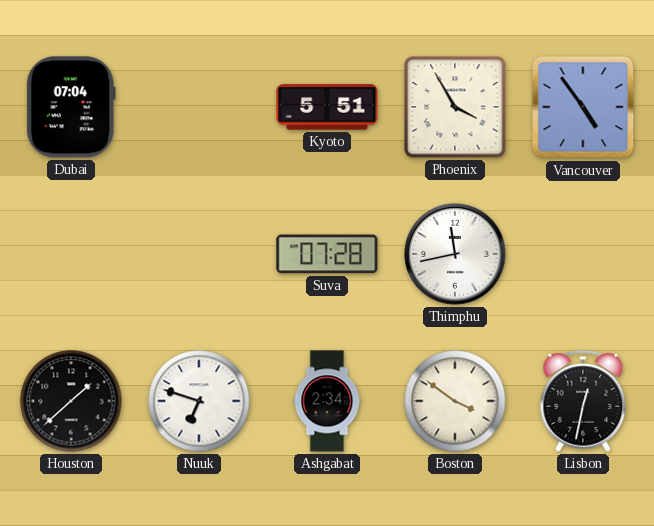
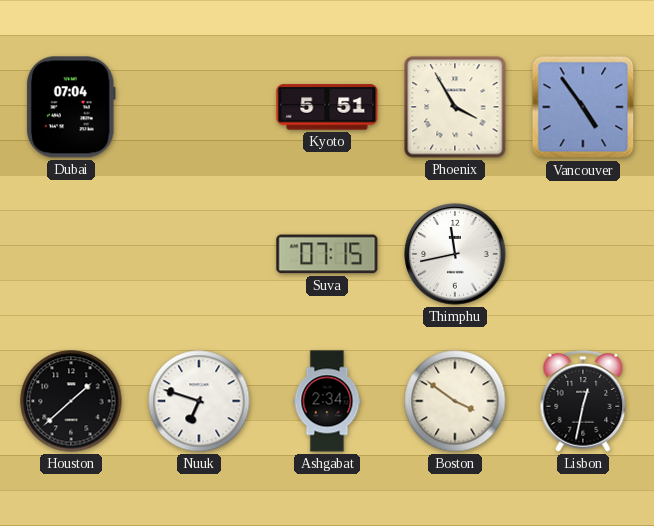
Suva: 07:28 -> 07:15
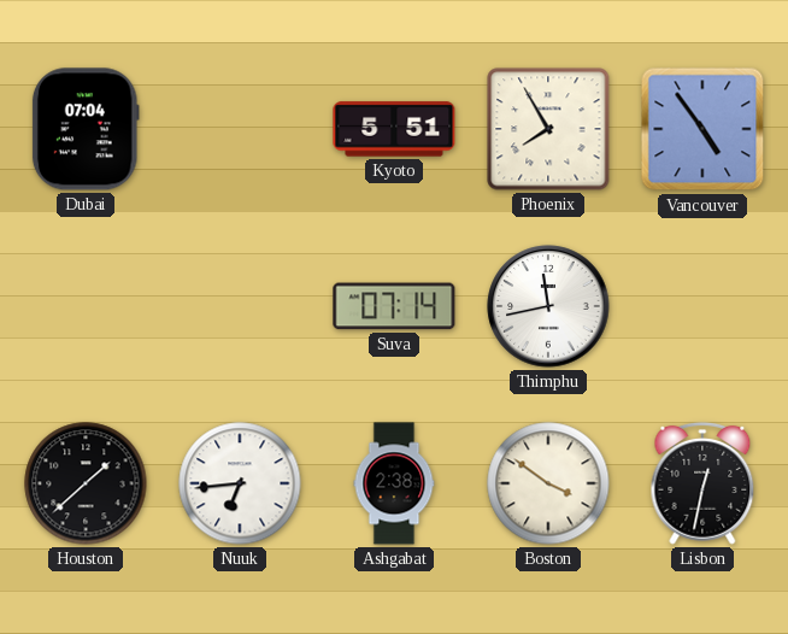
Phoenix: 3:55 -> 7:55
Suva: 07:15 -> 07:14
Nuuk: 6:48 -> 6:44
Ashgabat: 2:34 -> 2:38
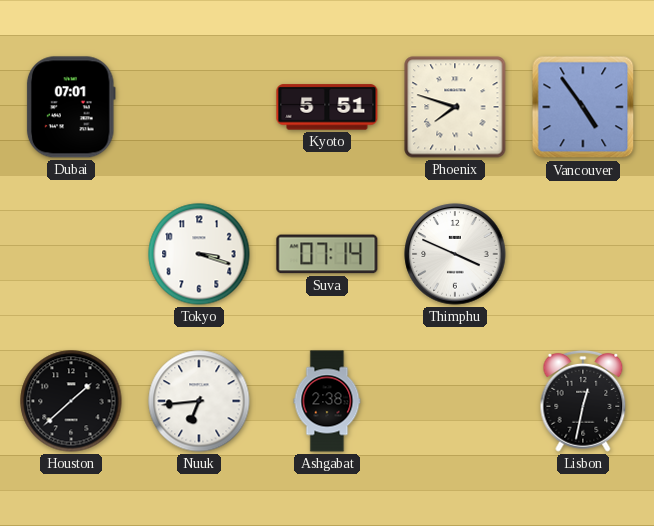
Dubai: 07:04 -> 07:01
Phoenix: 7:55 -> 7:48
Tokyo: none -> 3:18
Thimphu: 11:43 -> 3:49
Boston: 3:51 -> none
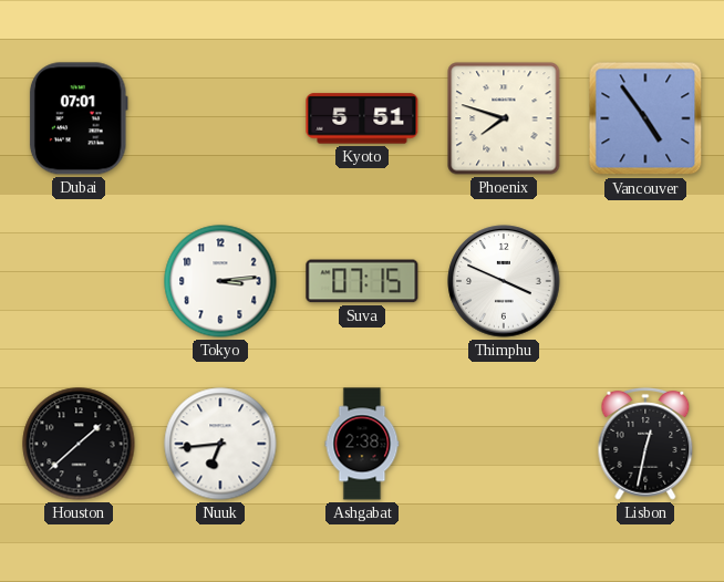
Tokyo: 3:18 -> 3:14
Suva: 07:14 -> 07:15
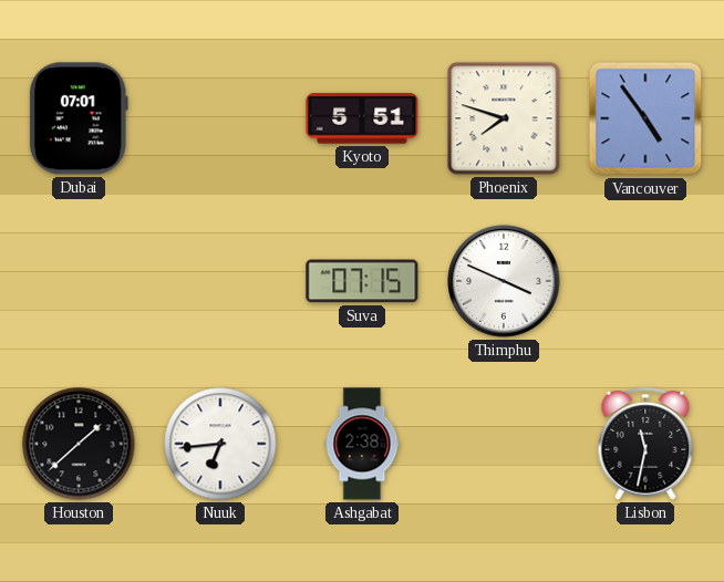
Tokyo: 3:14 -> none
Lisbon: 12:32 -> 11:32
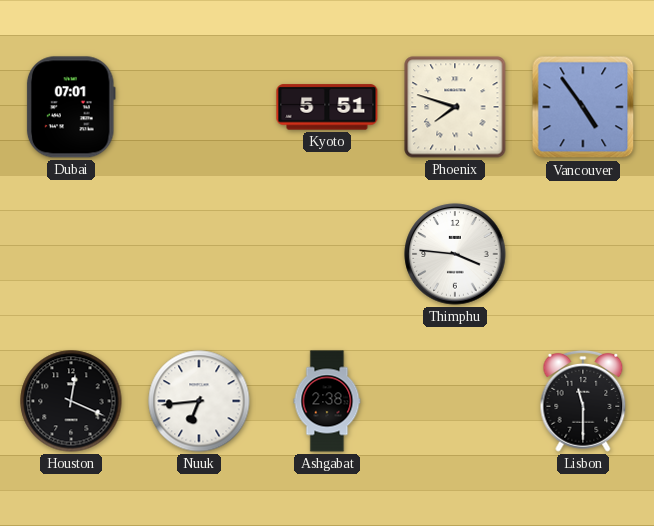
Suva: 07:15 -> none
Thimphu: 3:49 -> 3:46
Houston: 1:38 -> 12:19
Lisbon: 11:32 -> 11:30
